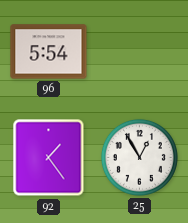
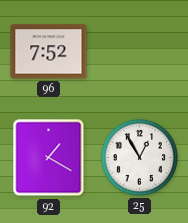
96: 5:54 -> 7:52
92: 1:24 -> 1:20
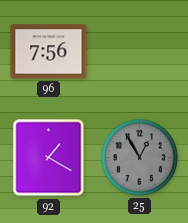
96: 7:52 -> 7:56
25 dial: white -> grey
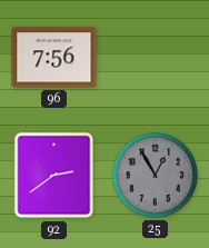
92: 1:20 -> 2:39
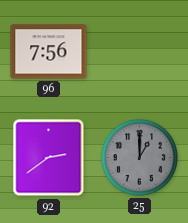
25: 12:55 -> 1:00
